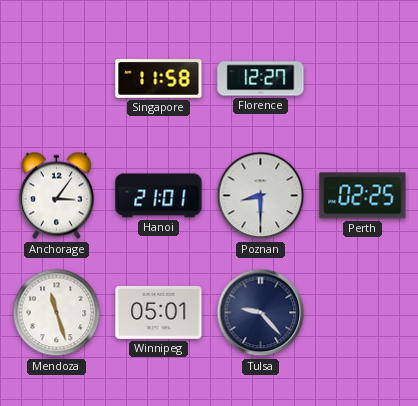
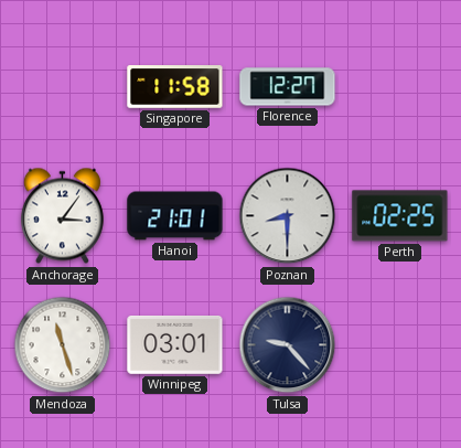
Winnipeg: 05:01 -> 03:01
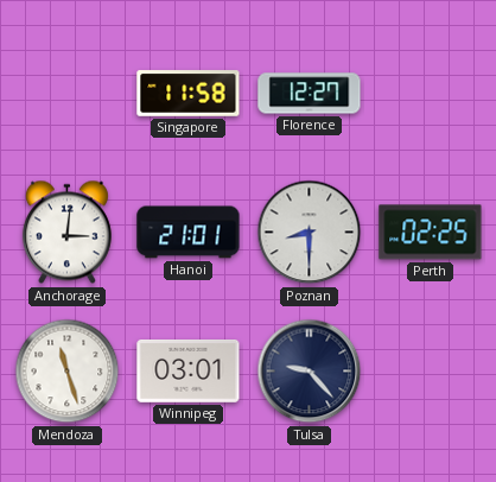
Anchorage: 3:06 -> 3:01
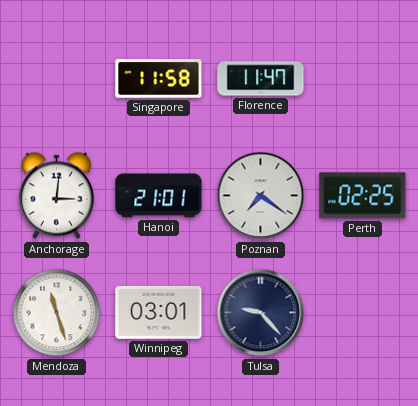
Florence: 12:27 -> 11:47
Poznan: 8:30 -> 7:21
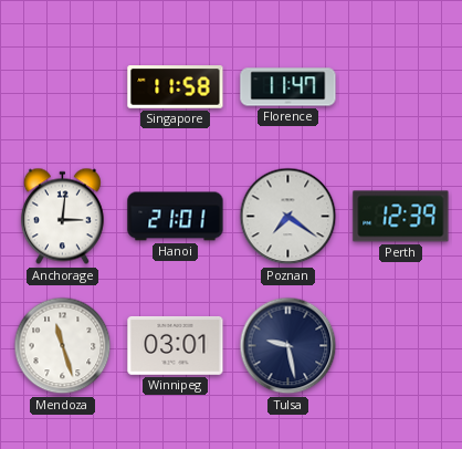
Perth: 02:25 -> 12:39
Tulsa: 9:23 -> 9:28
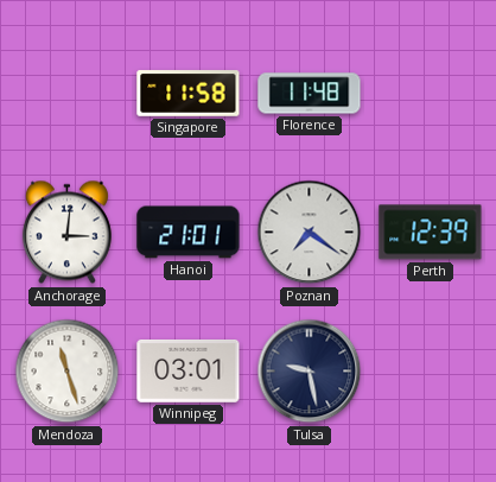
Florence: 11:47 -> 11:48
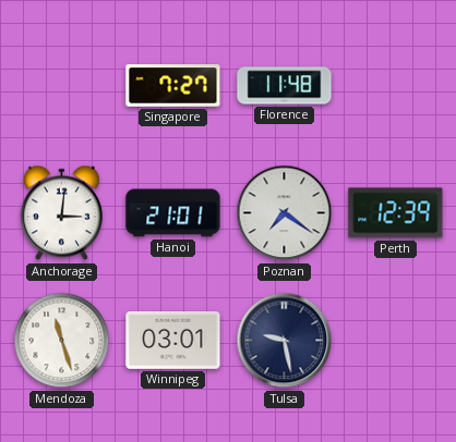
Singapore: 11:58 -> 7:27
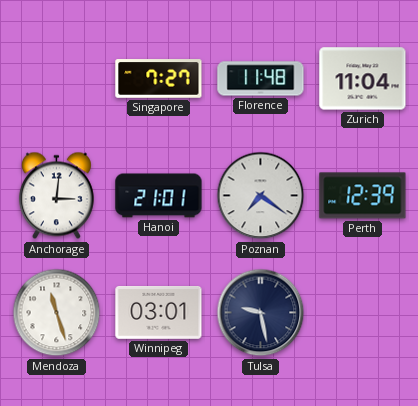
Zurich: none -> 11:04
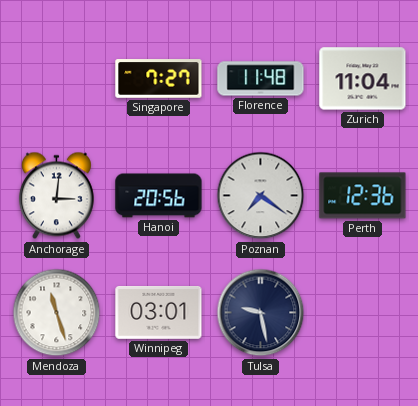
Hanoi: 21:01 -> 20:56
Perth: 12:39 -> 12:36
